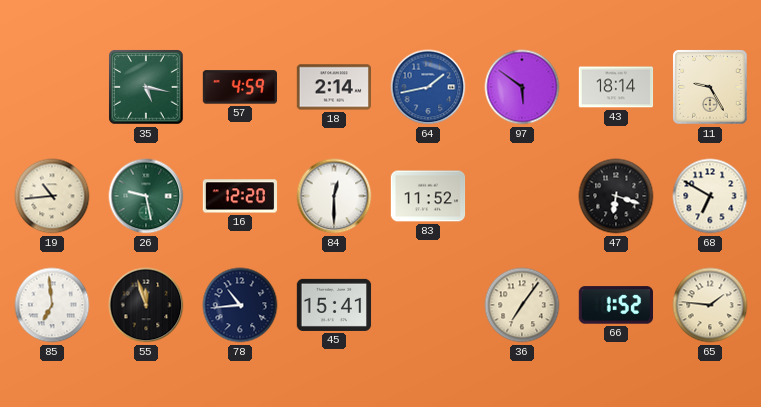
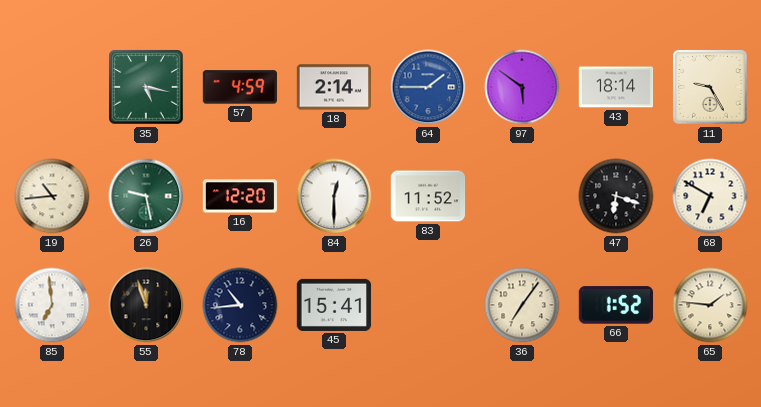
64: 1:43 -> 1:45
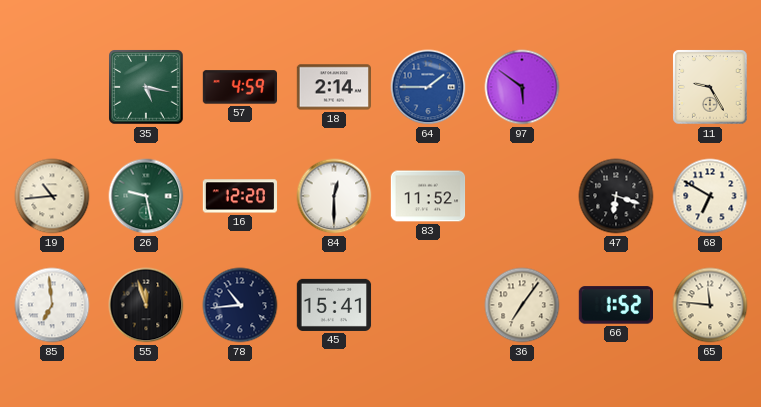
43: 18:14 -> none
65: 1:46 -> 11:46
